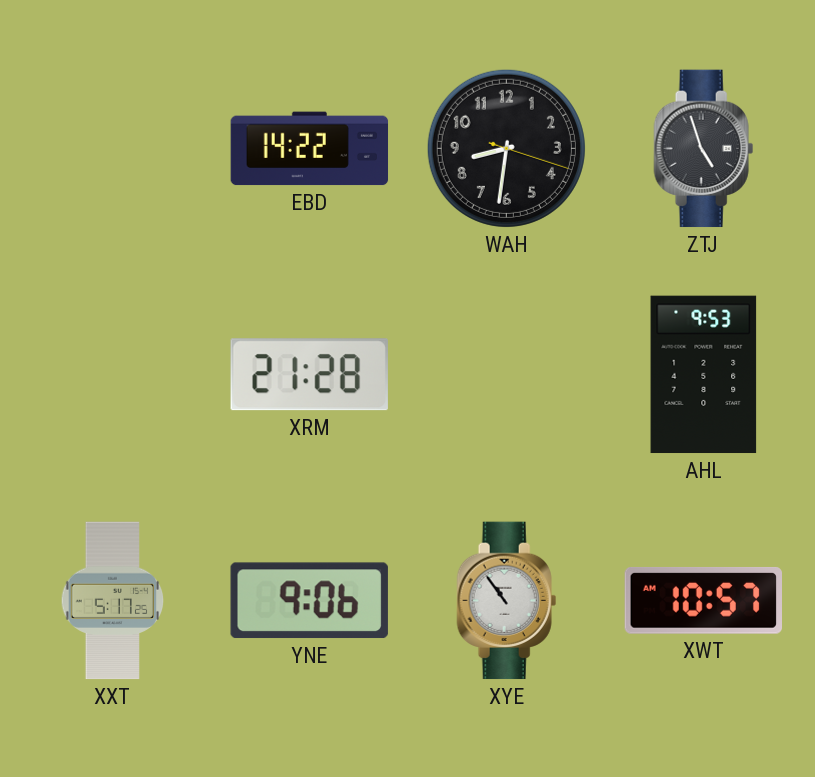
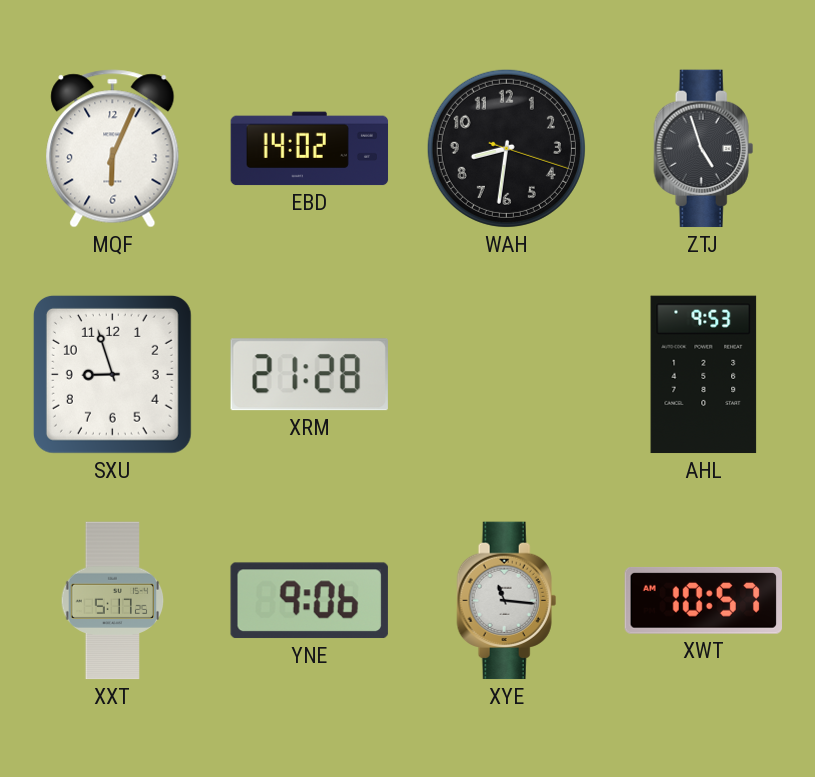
MQF: none -> 6:04
EBD: 14:22 -> 14:02
SXU: none -> 8:57
XYE: 10:54 -> 11:16
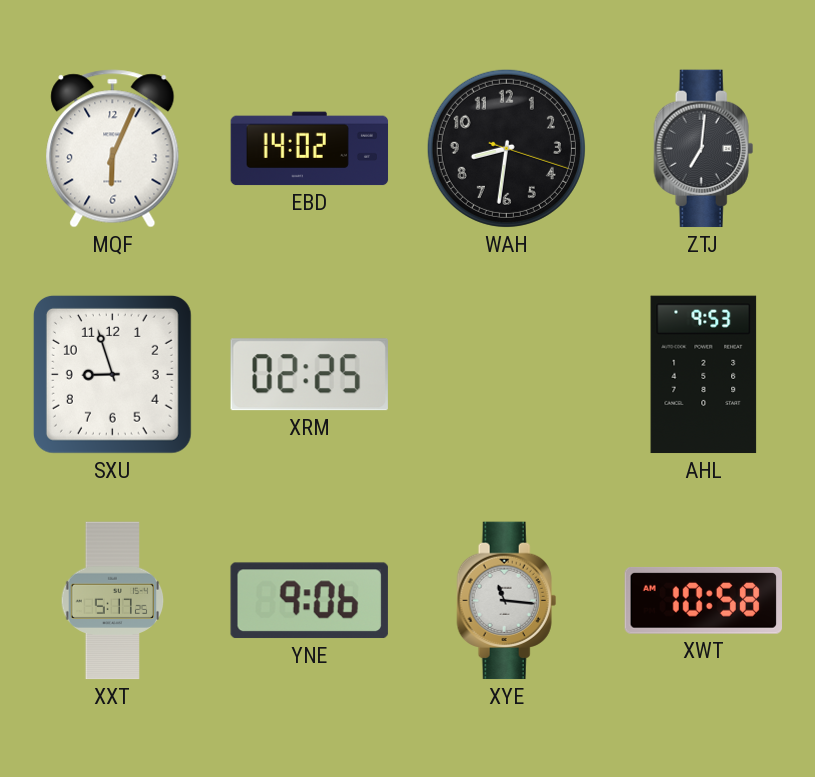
ZTJ: 4:57 -> 7:01
XRM: 21:28 -> 02:25
XWT: 10:57 -> 10:58
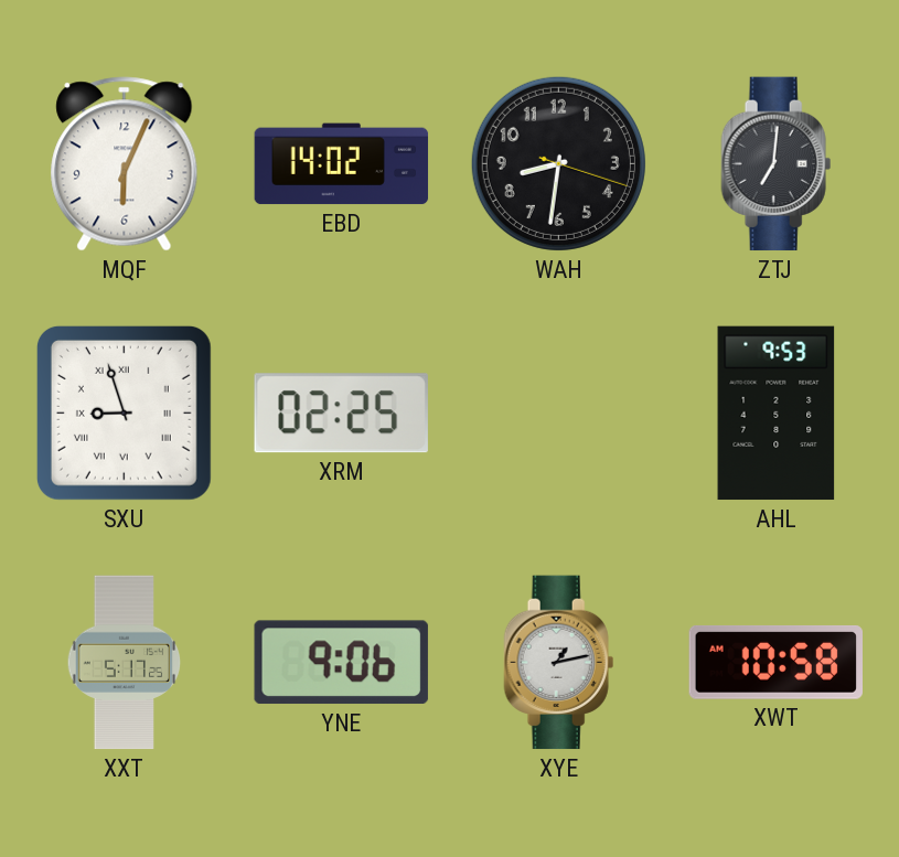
SXU numerals: Arabic -> Roman
XYE: 11:16 -> 1:13
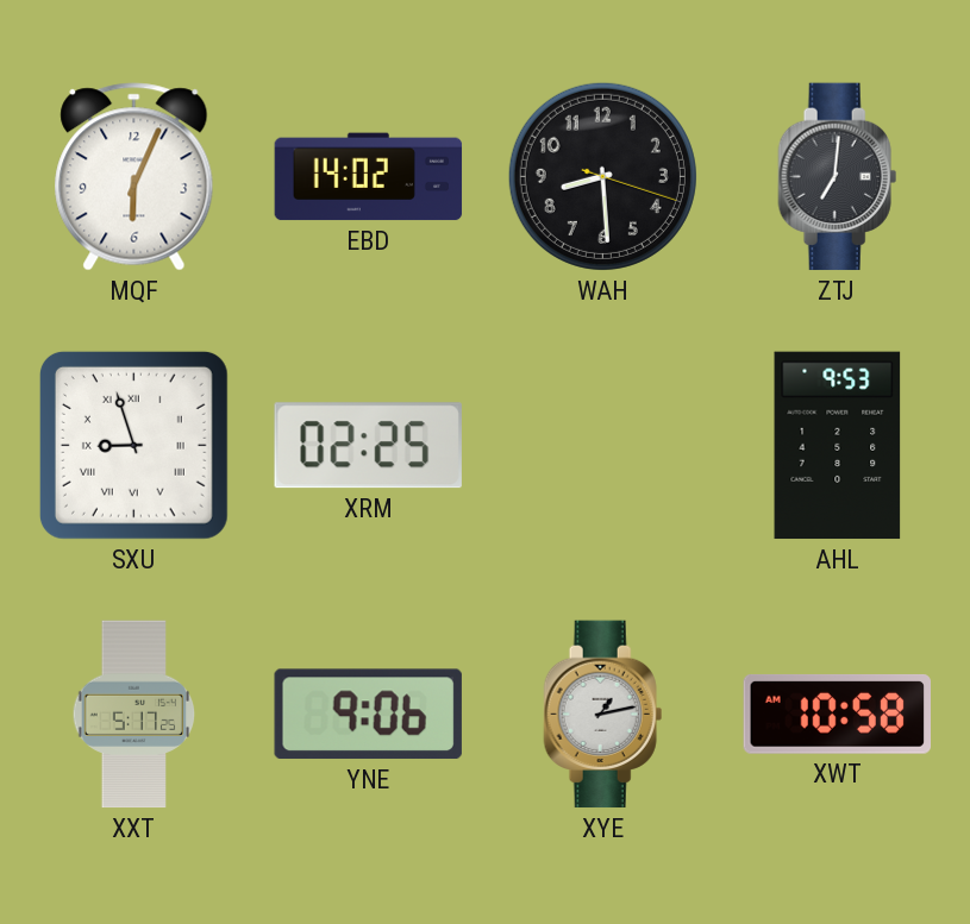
WAH: 8:31 -> 8:29
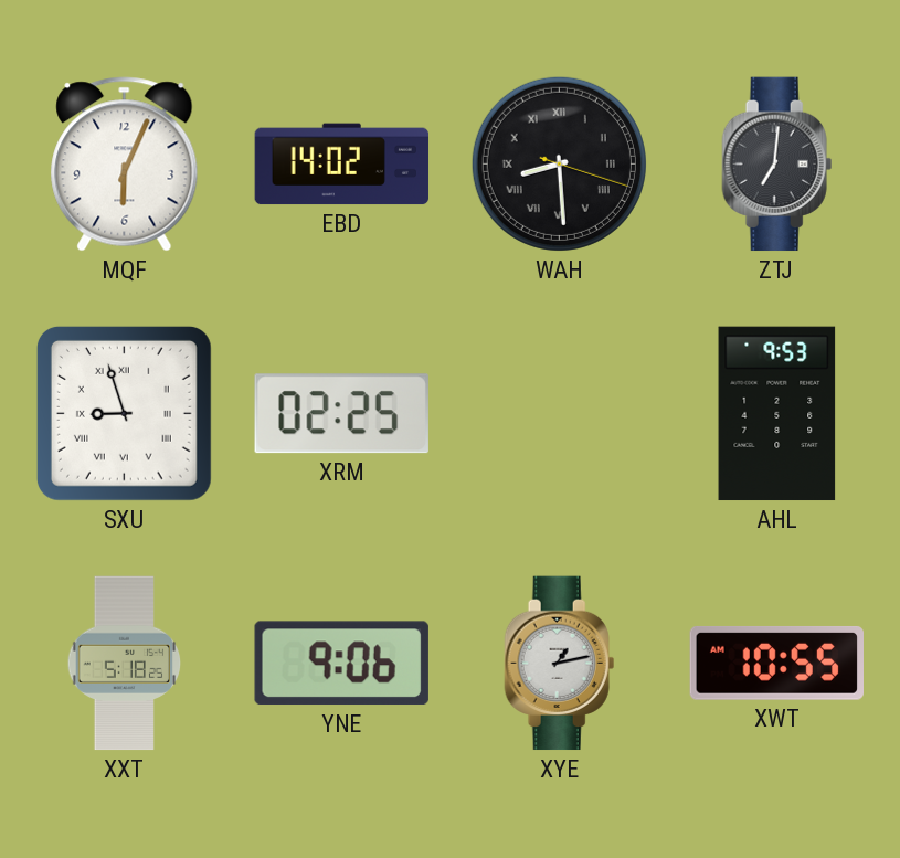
WAH numerals: Arabic -> Roman
XXT: 5:17 -> 5:18
XWT: 10:58 -> 10:55
